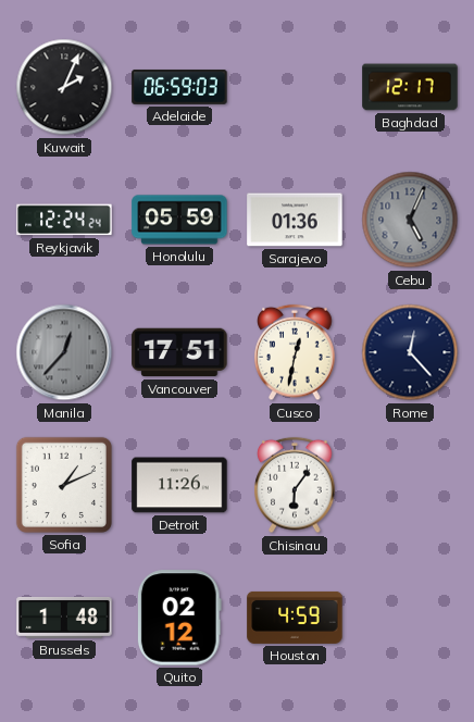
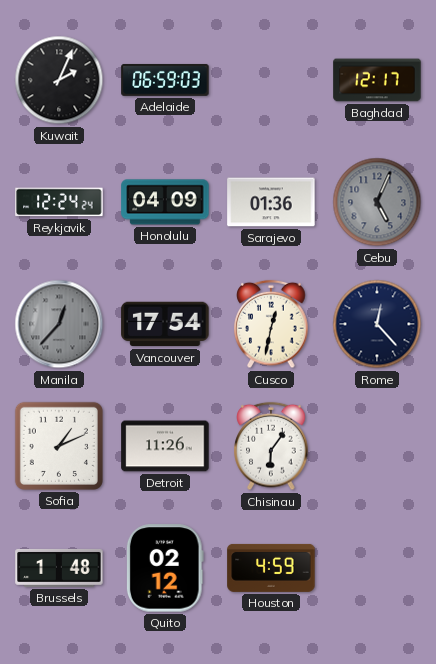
Honolulu: 05:59 -> 04:09
Vancouver: 17:51 -> 17:54
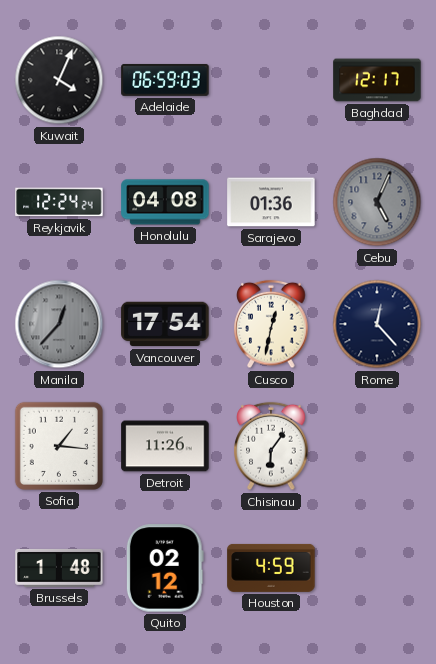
Kuwait: 2:04 -> 4:04
Honolulu: 04:09 -> 04:08
Sofia: 1:11 -> 1:16
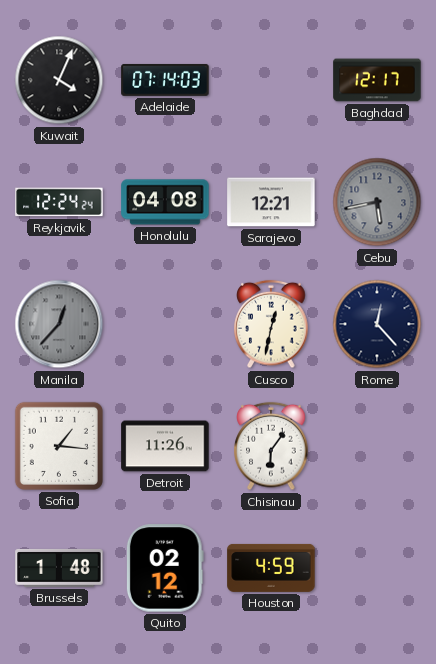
Adelaide: 06:59 -> 07:14
Sarajevo: 01:36 -> 12:21
Cebu: 5:04 -> 5:43
Vancouver: 17:54 -> none
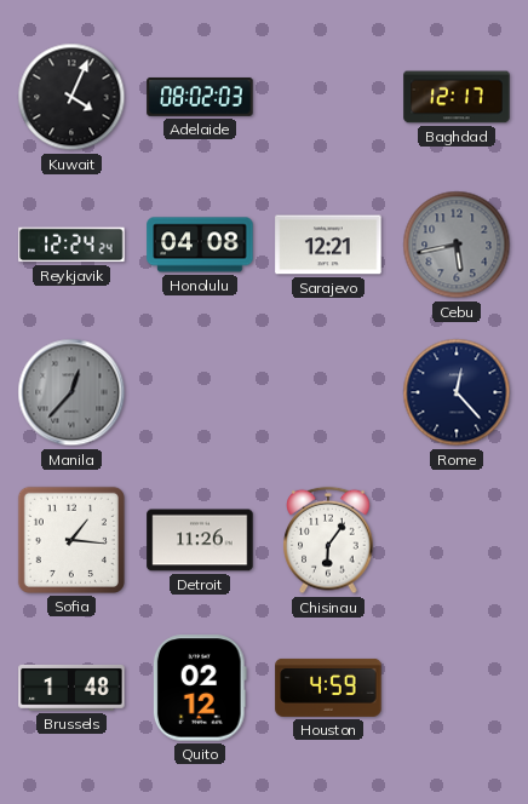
Adelaide: 07:14 -> 08:02
Cusco: 12:32 -> none
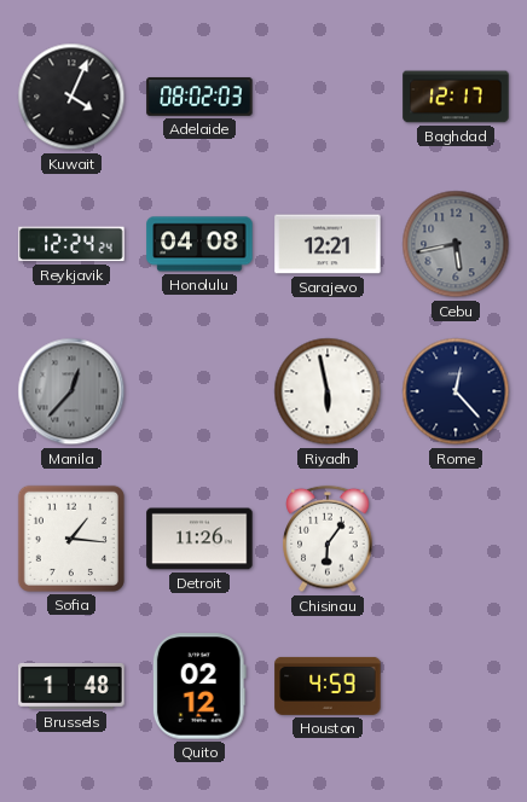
Riyadh: none -> 5:58
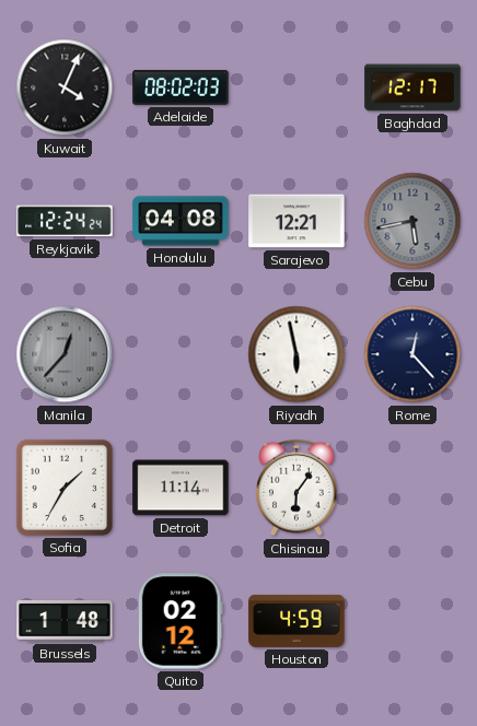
Sofia: 1:16 -> 1:35
Detroit: 11:26 -> 11:14
